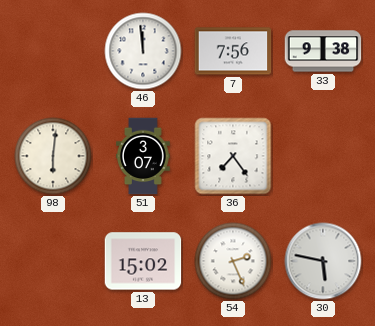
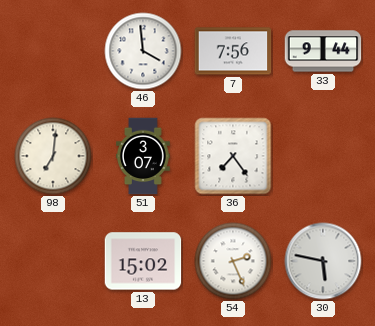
46: 11:59 -> 3:59
33: 9:38 -> 9:44
98: 6:01 -> 7:01
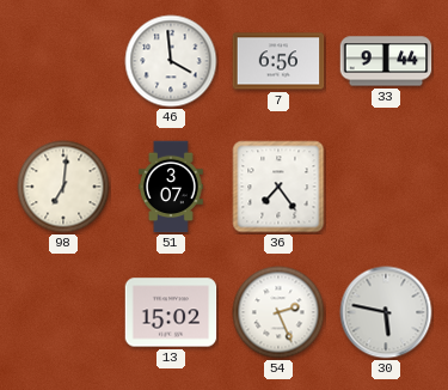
7: 7:56 -> 6:56
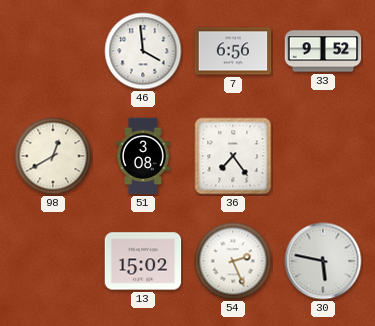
33: 9:44 -> 9:52
98: 7:01 -> 12:40
51: 3:07 -> 3:08
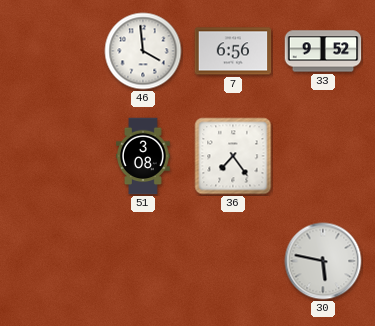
98: 12:40 -> none
13: 15:02 -> none
54: 2:26 -> none
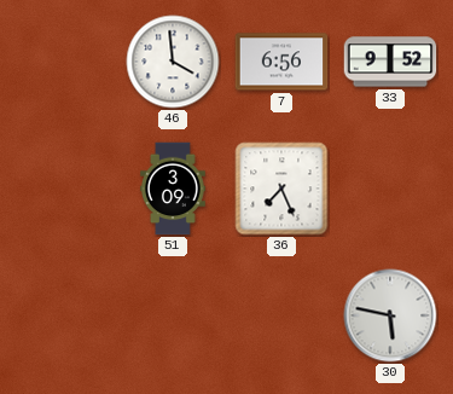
51: 3:08 -> 3:09
36: 7:24 -> 7:26
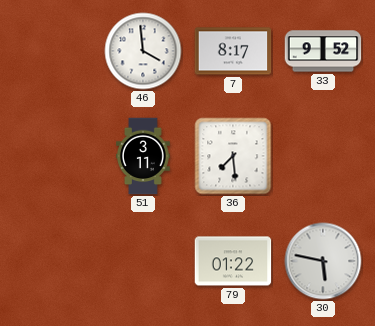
7: 6:56 -> 8:17
51: 3:09 -> 3:11
36: 7:26 -> 7:29
79: none -> 01:22
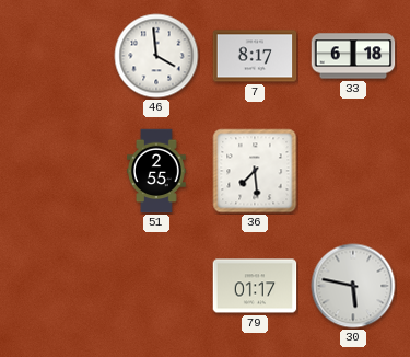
33: 9:52 -> 6:18
51: 3:11 -> 2:55
79: 01:22 -> 01:17
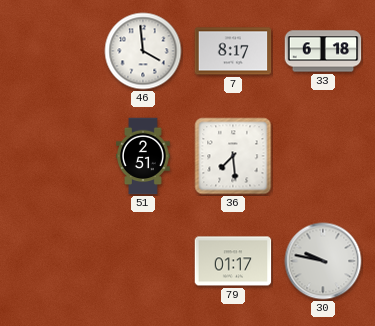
51: 2:55 -> 2:51
30: 5:47 -> 9:47
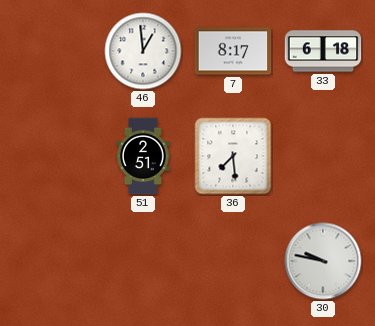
46: 3:59 -> 12:59
79: 01:17 -> none
